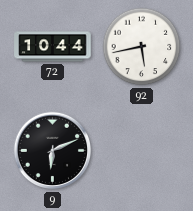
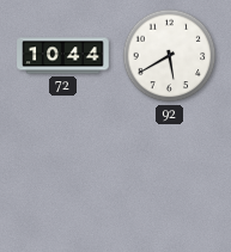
92: 5:43 -> 5:40
9: 6:11 -> none
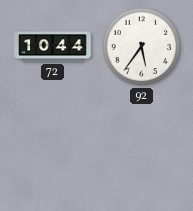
92: 5:40 -> 5:36
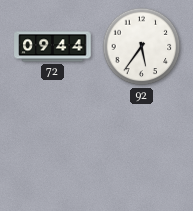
72: 10:44 -> 09:44
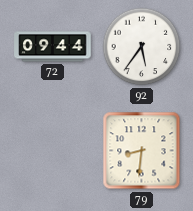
79: none -> 8:31
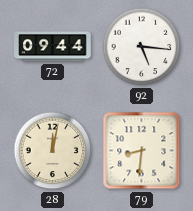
92: 5:36 -> 5:16
28: none -> 12:02
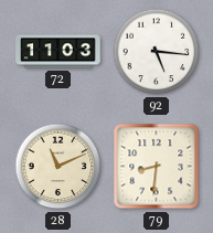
72: 09:44 -> 11:03
28: 12:02 -> 11:11
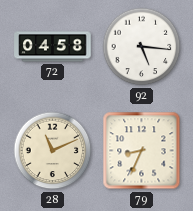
72: 11:03 -> 04:58
79: 8:31 -> 8:34
